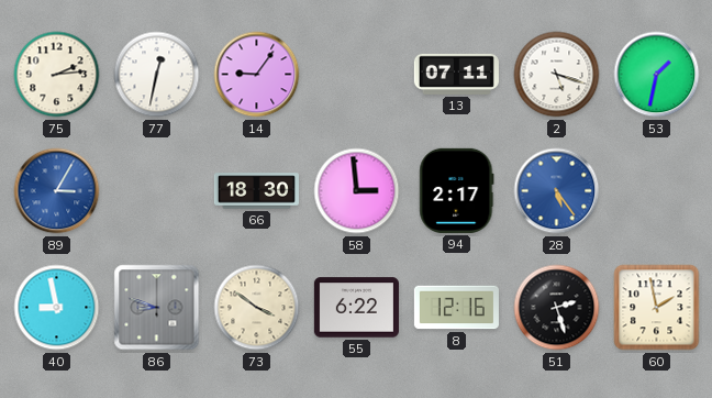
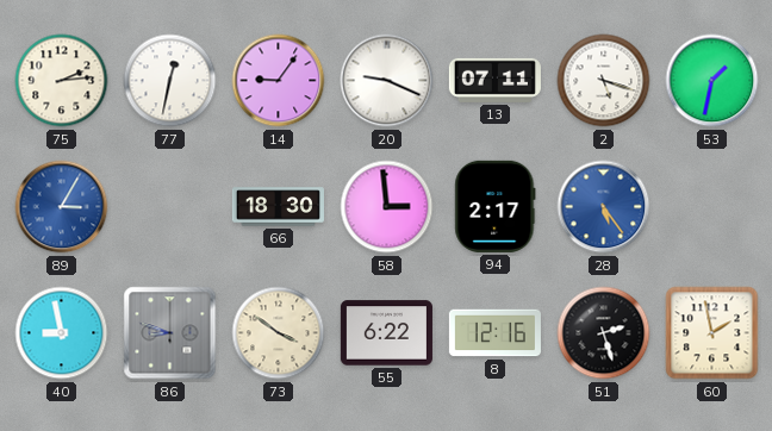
20: none -> 9:19
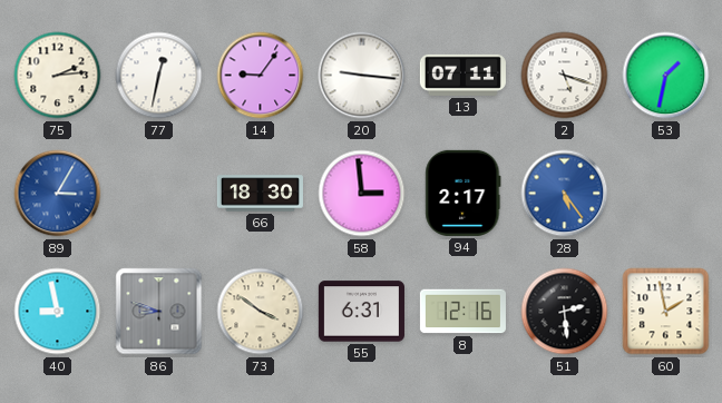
20: 9:19 -> 9:16
55: 6:22 -> 6:31
51: 2:27 -> 2:29
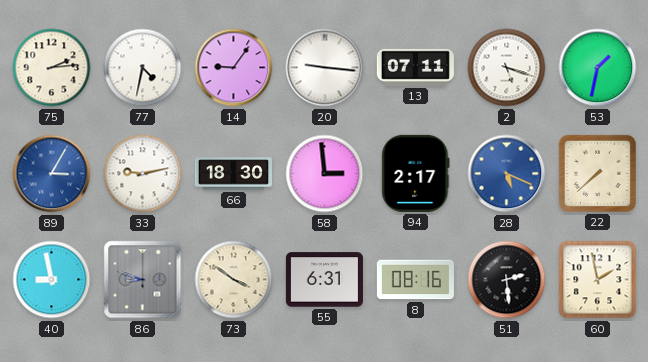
77: 12:32 -> 4:32
33: none -> 9:13
28: 5:24 -> 5:19
22: none -> 7:38
8: 12:16 -> 08:16
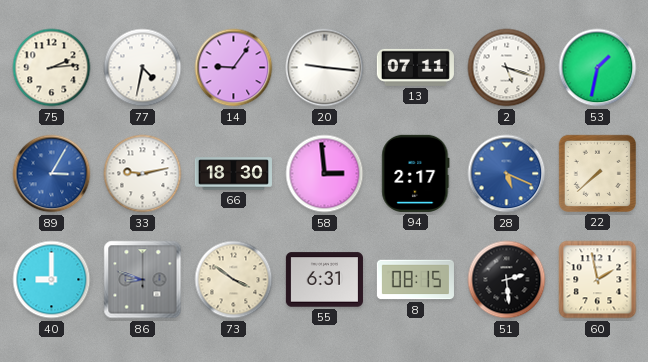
40: 8:58 -> 9:00
8: 08:16 -> 08:15
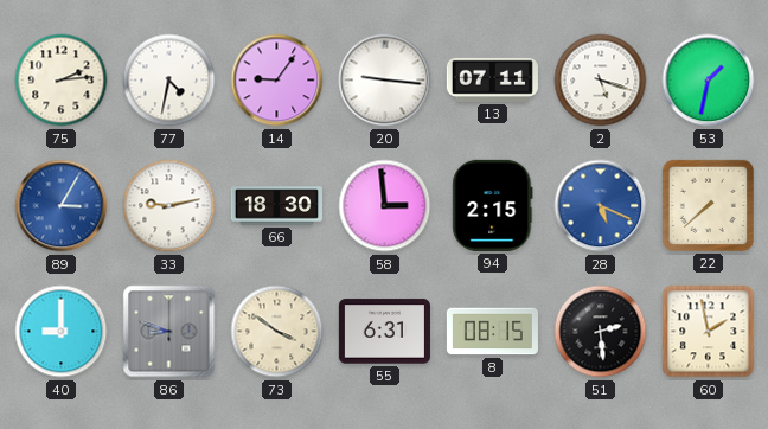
94: 2:17 -> 2:15
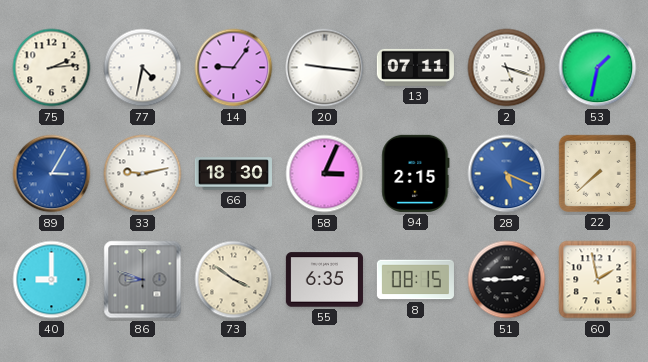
58: 2:59 -> 3:04
55: 6:31 -> 6:35
51: 2:29 -> 2:45
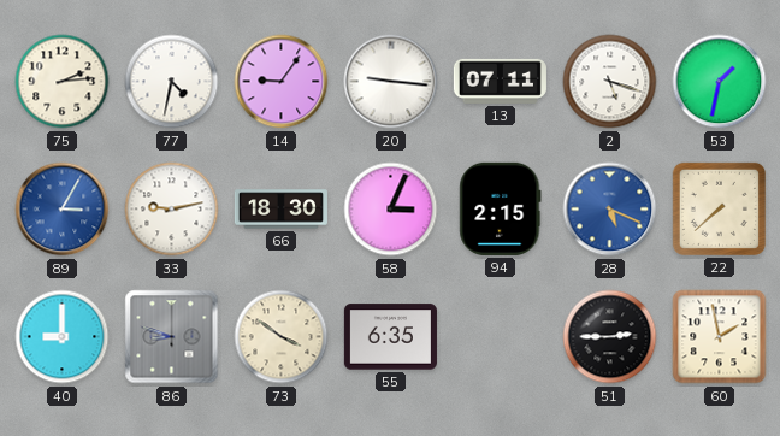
8: 08:15 -> none
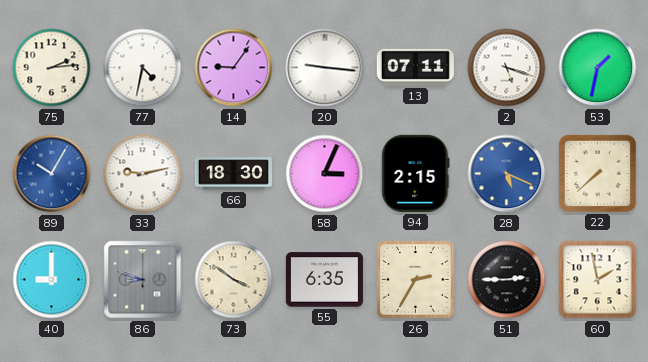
89: 3:05 -> 10:05
26: none -> 2:35
